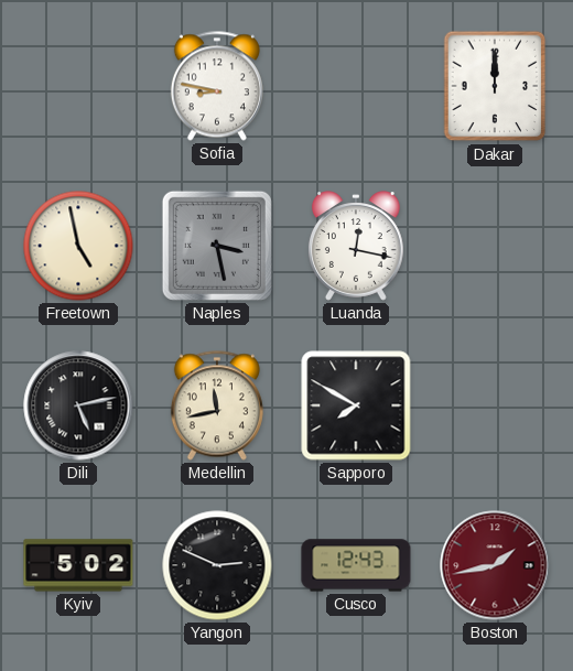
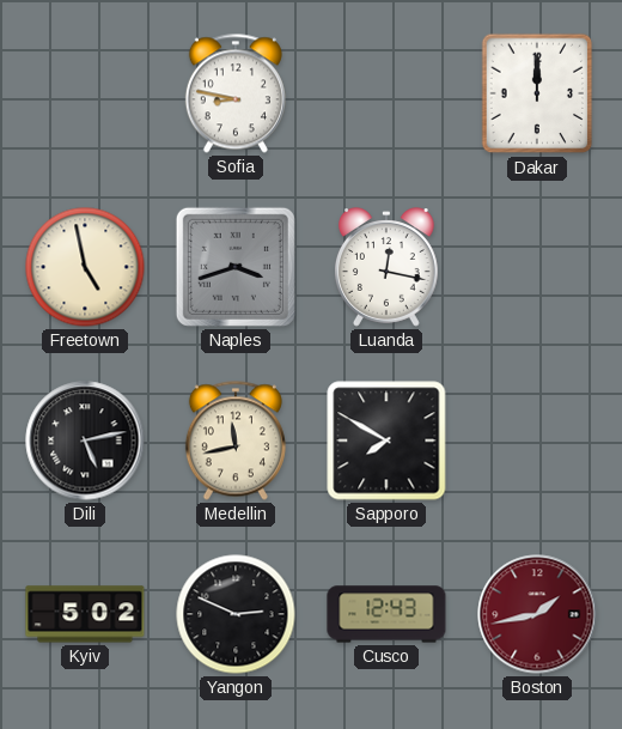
Naples: 3:28 -> 3:42
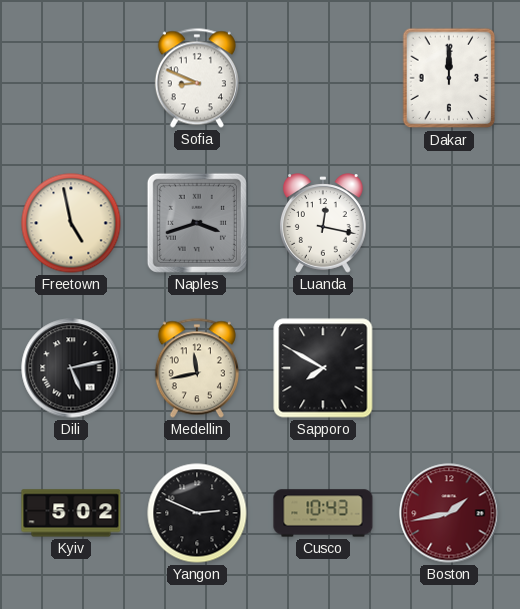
Sofia: 8:47 -> 8:49
Cusco: 12:43 -> 10:43
